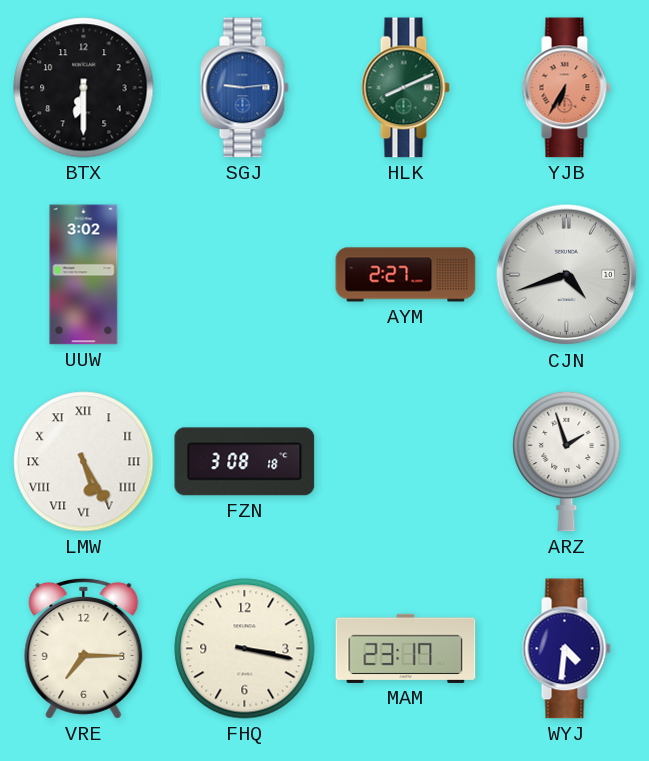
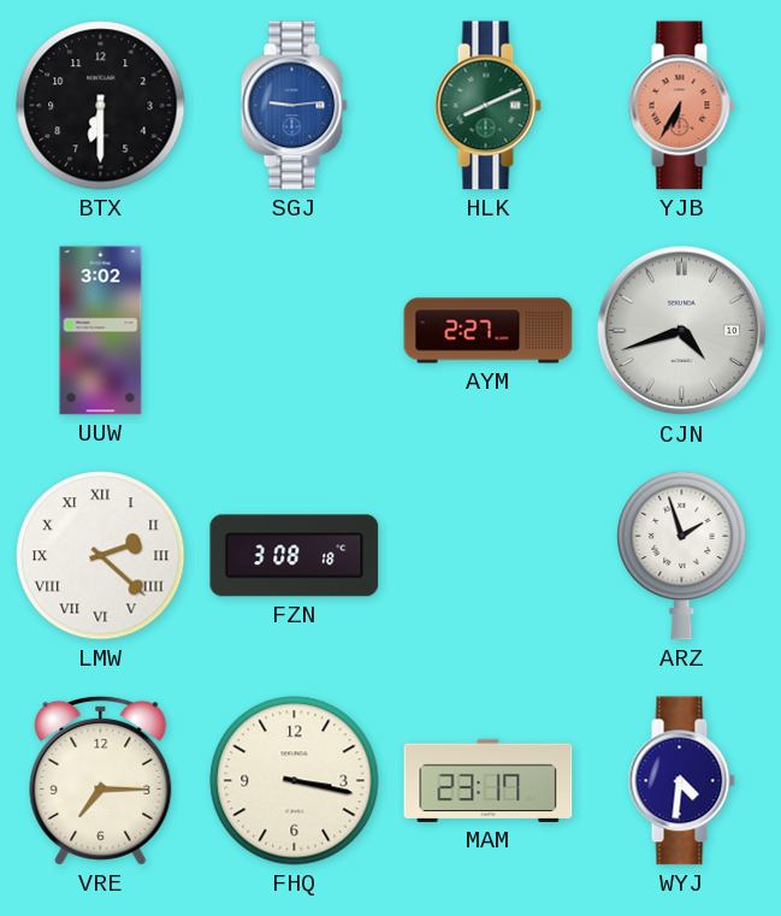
LMW: 5:25 -> 2:22
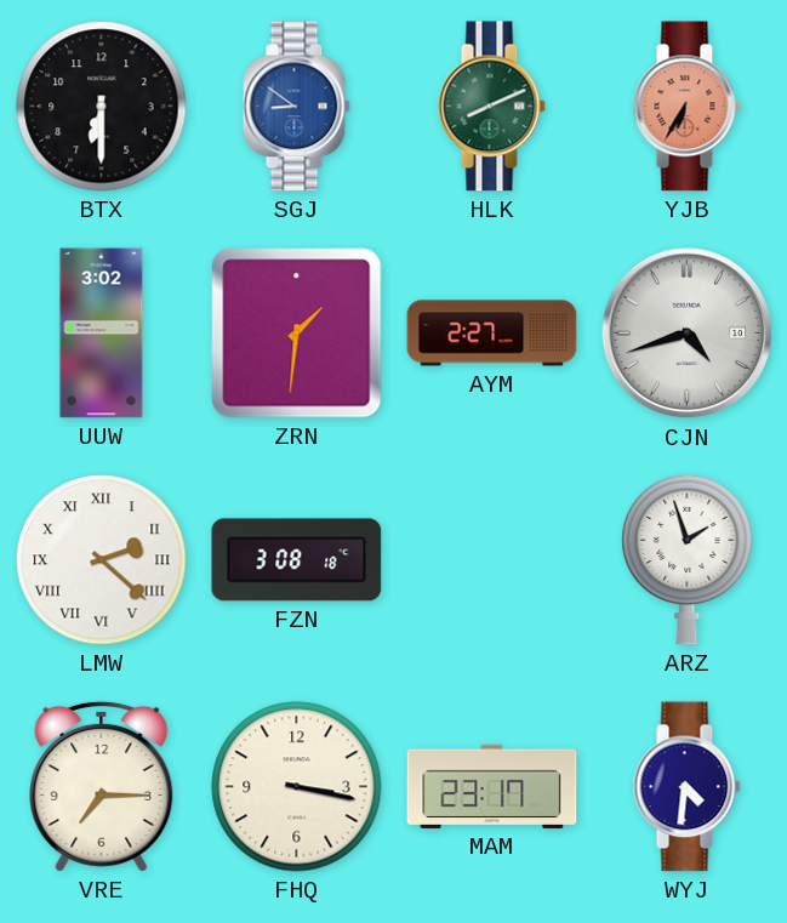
SGJ: 9:14 -> 8:51
ZRN: none -> 1:31
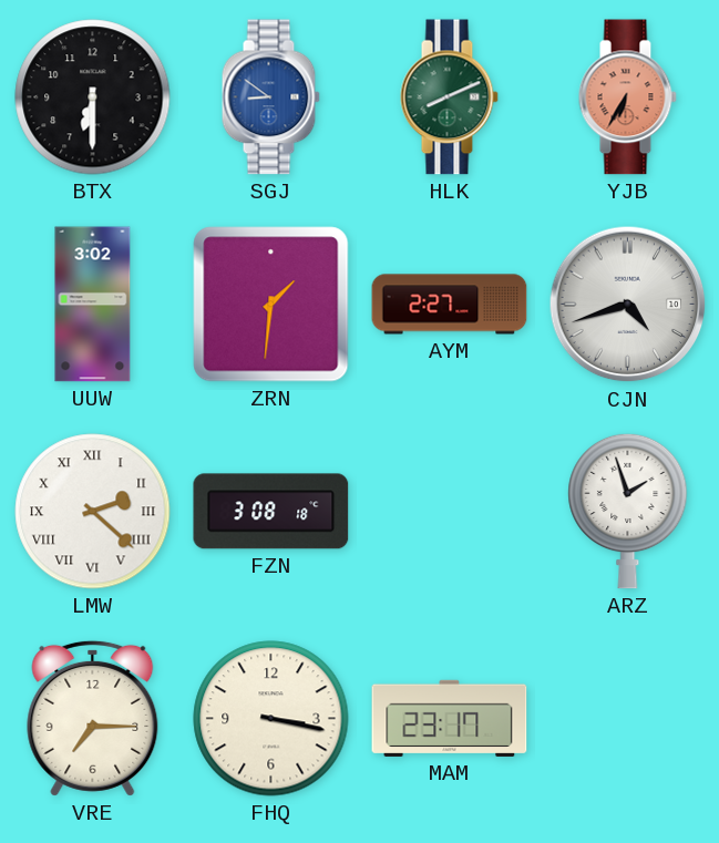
WYJ: 4:31 -> none
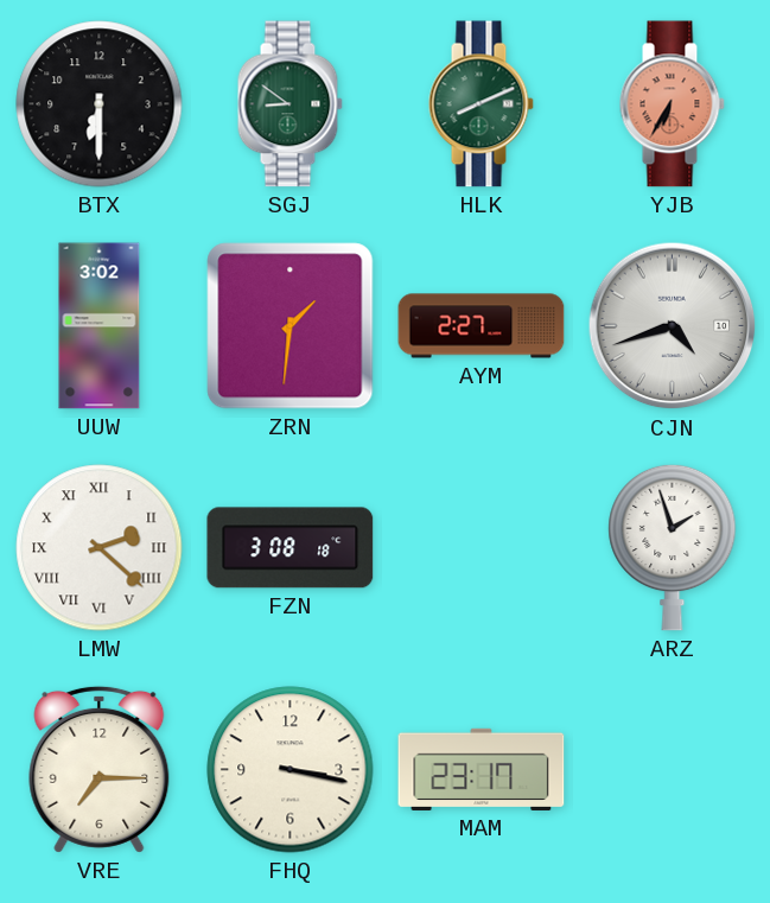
SGJ dial: blue -> green
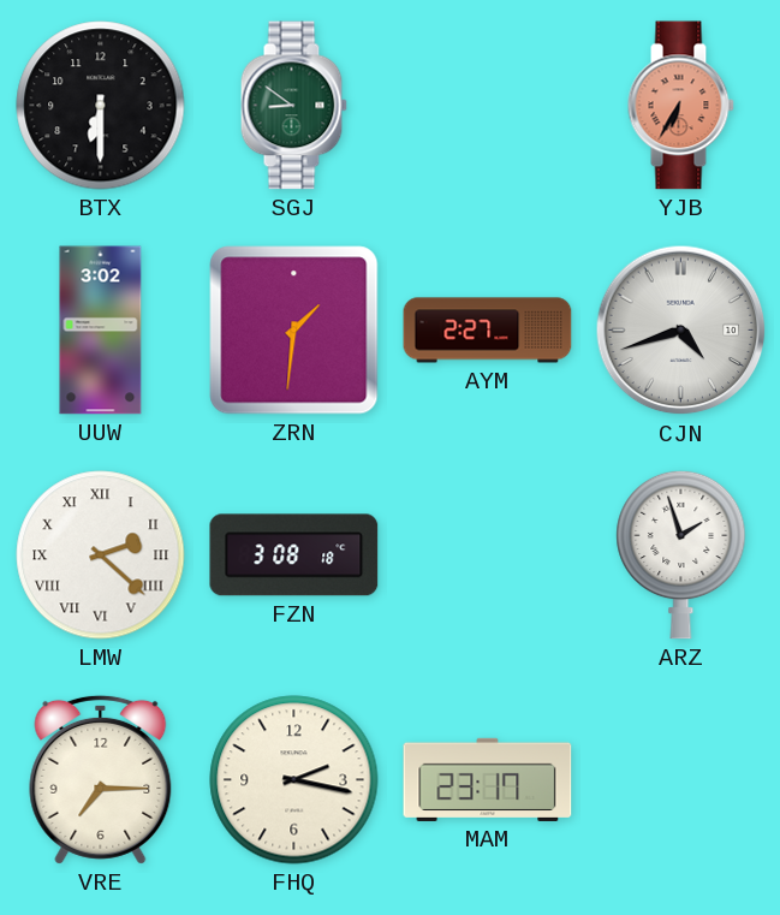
HLK: 8:11 -> none
FHQ: 3:17 -> 2:17
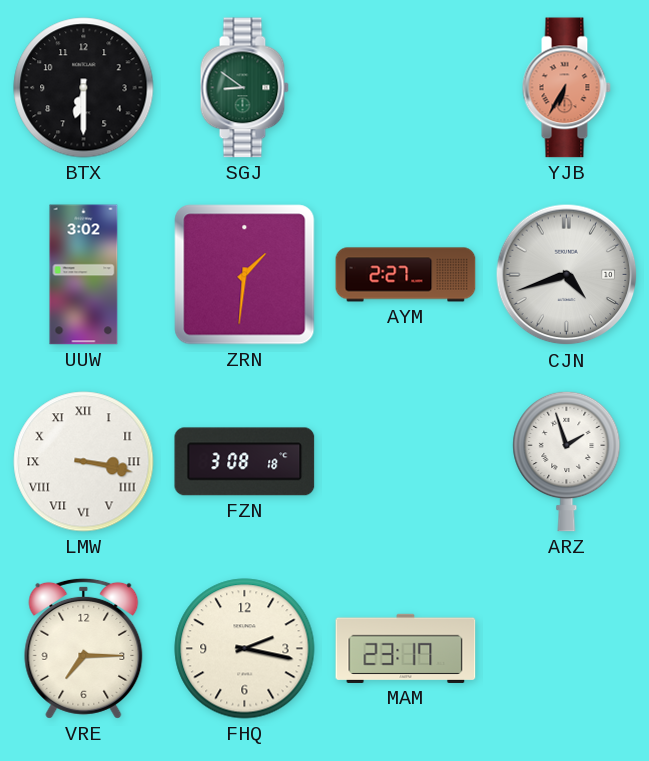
LMW: 2:22 -> 3:17
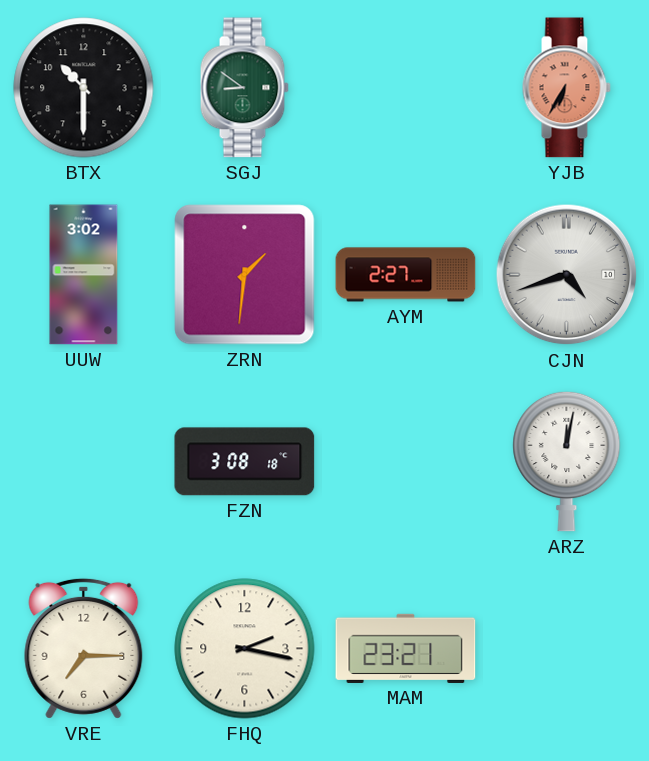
BTX: 6:30 -> 10:30
LMW: 3:17 -> none
ARZ: 1:57 -> 12:02
MAM: 23:17 -> 23:21
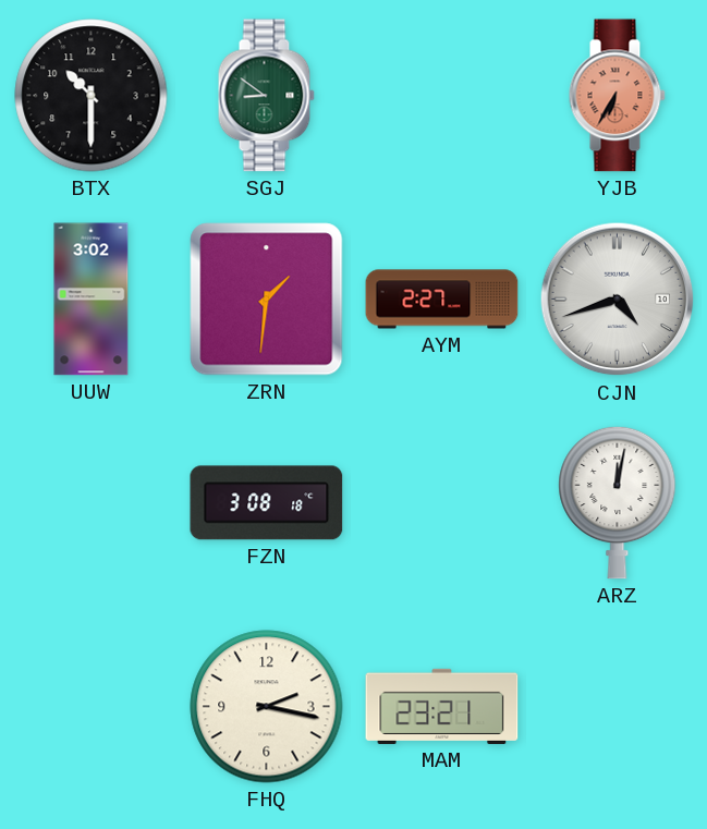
VRE: 7:15 -> none
